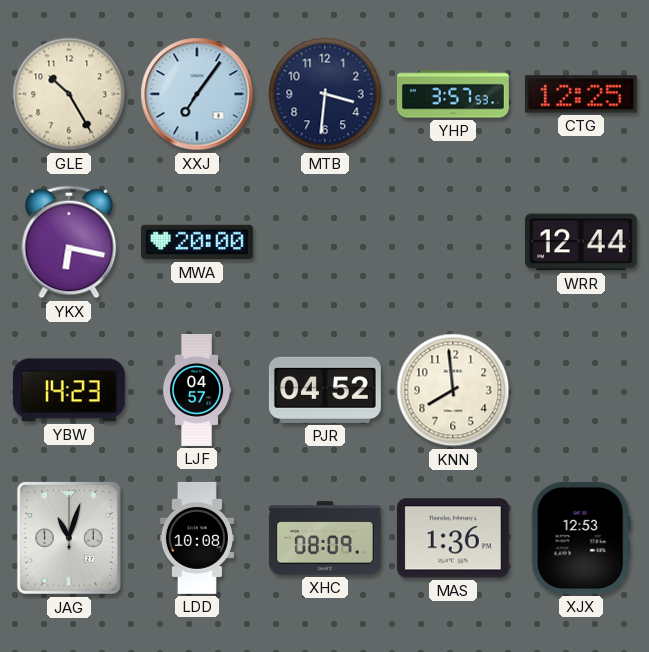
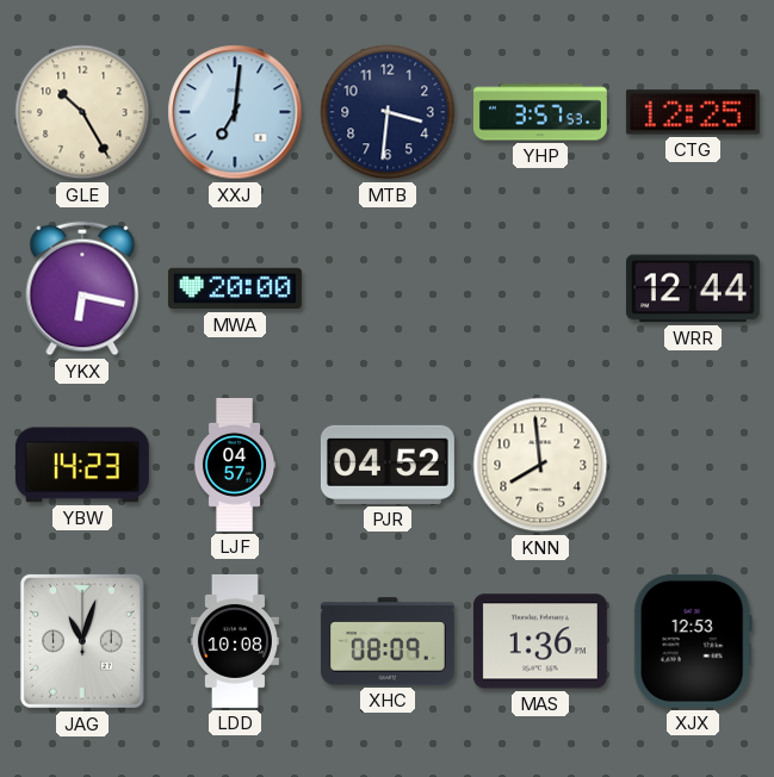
XXJ: 7:06 -> 7:01
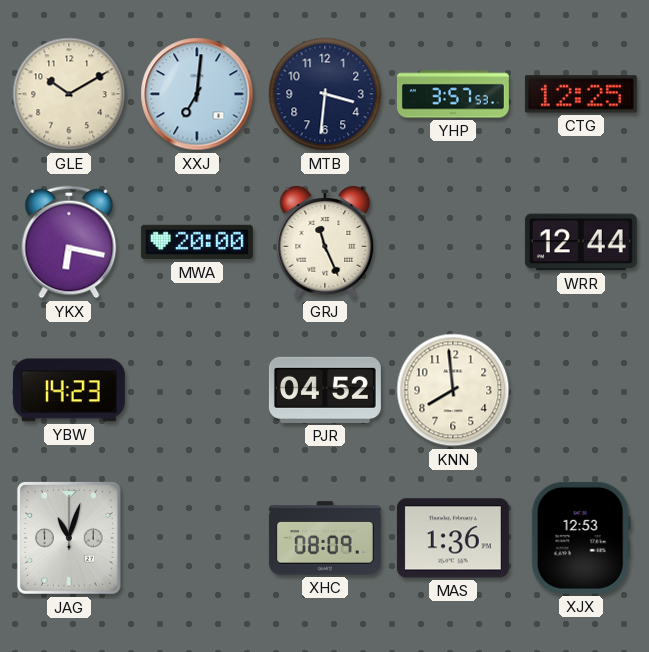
GLE: 10:25 -> 10:10
GRJ: none -> 11:26
LJF: 04:57 -> none
LDD: 10:08 -> none
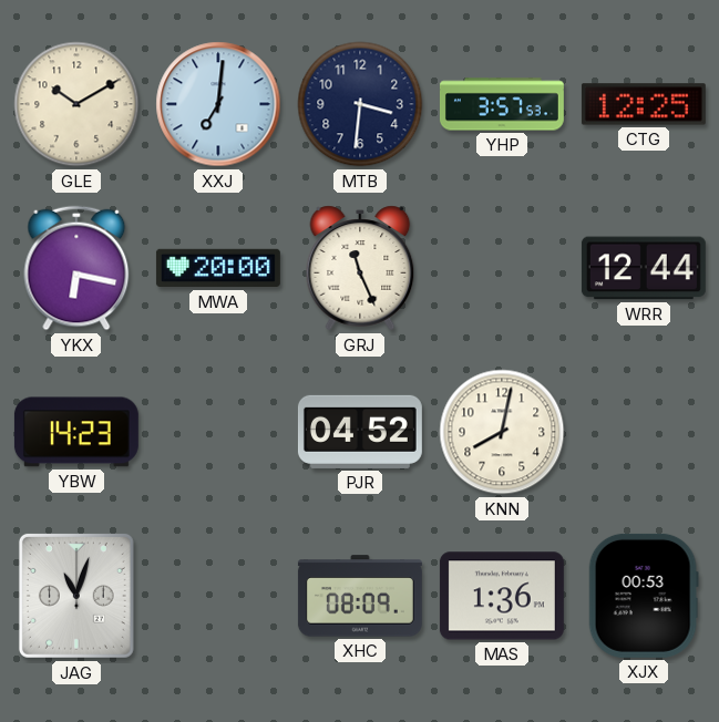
KNN: 7:59 -> 8:02
XJX: 12:53 -> 00:53
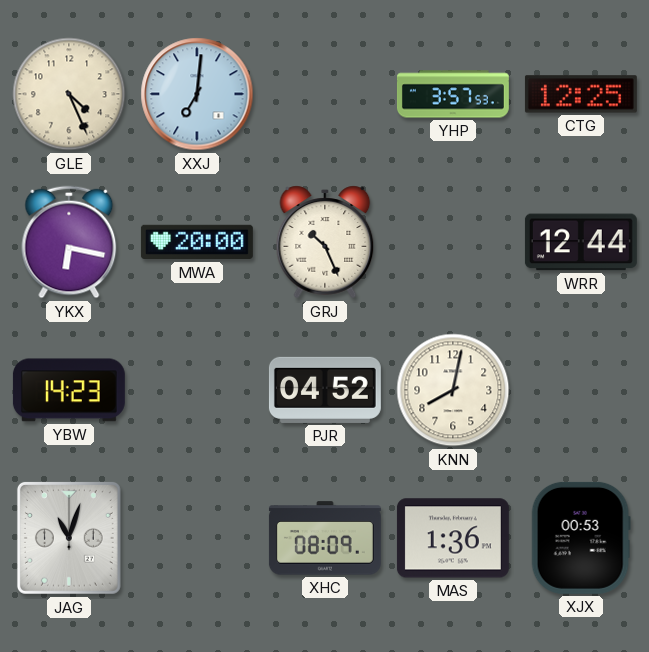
GLE: 10:10 -> 4:26
MTB: 3:31 -> none
GRJ: 11:26 -> 10:26
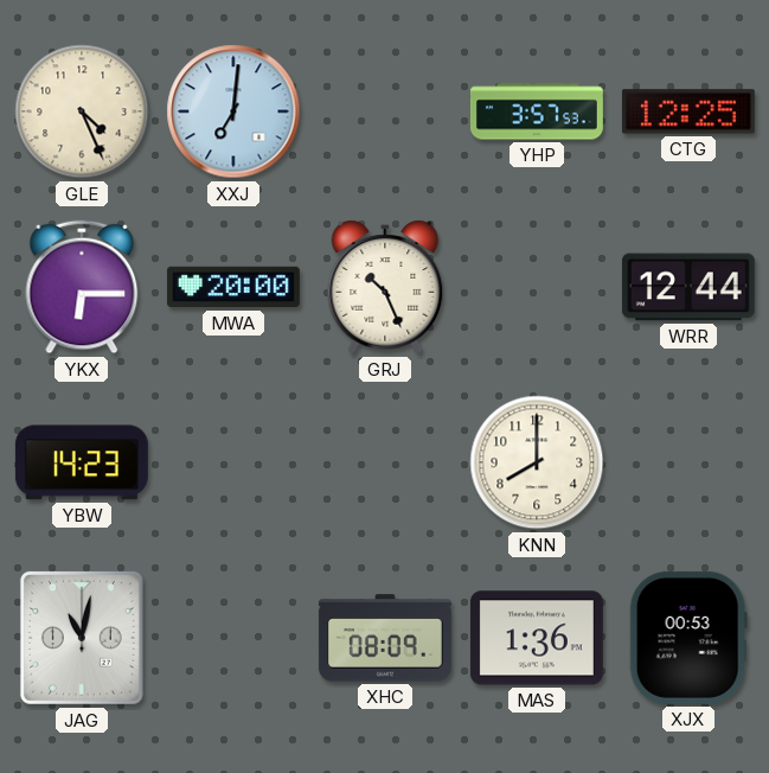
YKX: 6:17 -> 6:15
PJR: 04:52 -> none
KNN: 8:02 -> 8:00
JAG: 11:03 -> 11:02
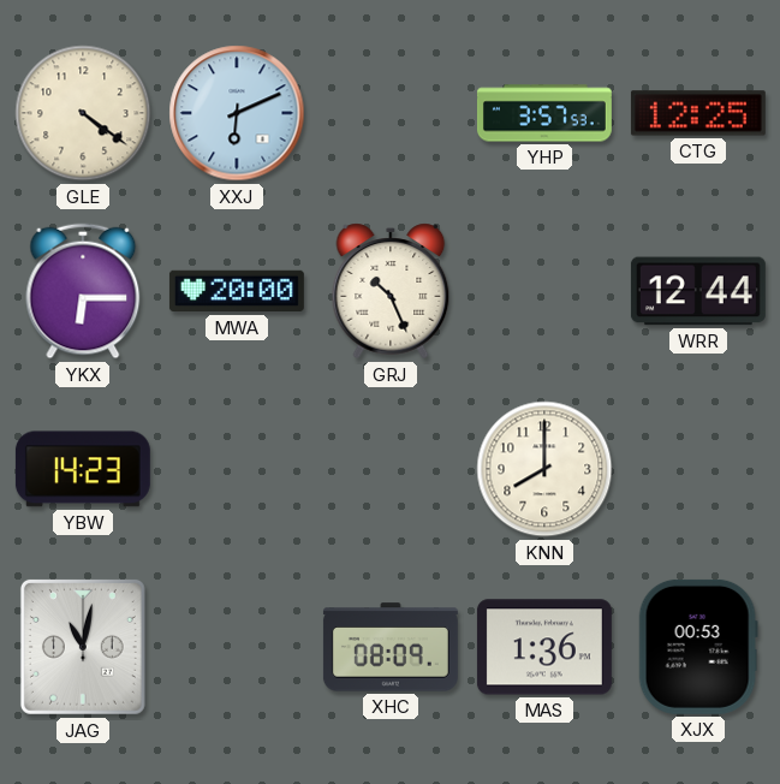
GLE: 4:26 -> 4:21
XXJ: 7:01 -> 6:11
